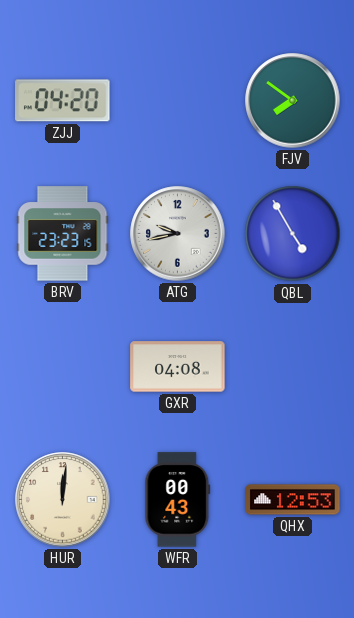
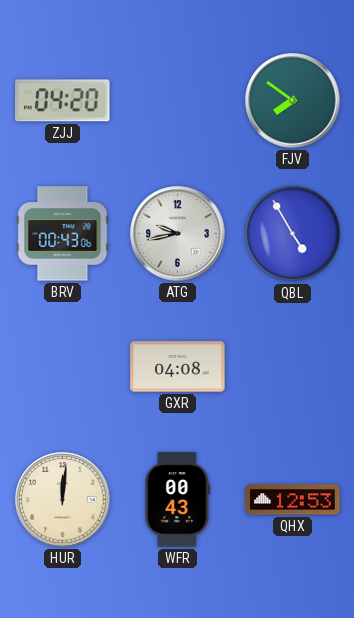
BRV: 23:23 -> 00:43
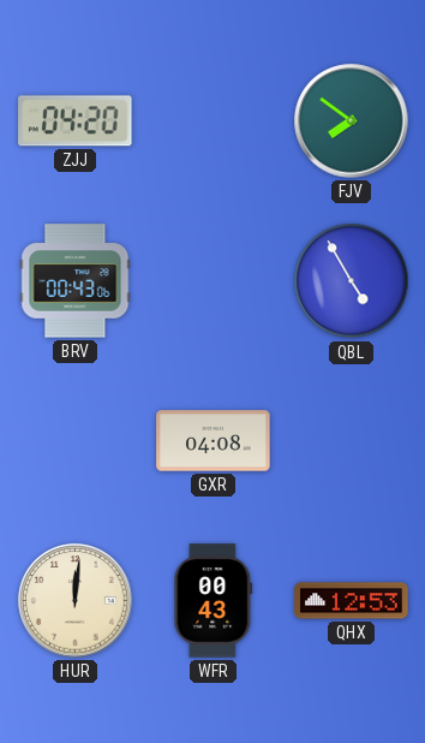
ATG: 9:43 -> none
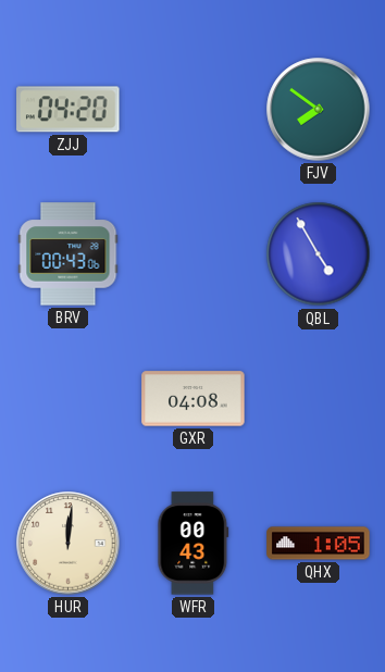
QHX: 12:53 -> 1:05
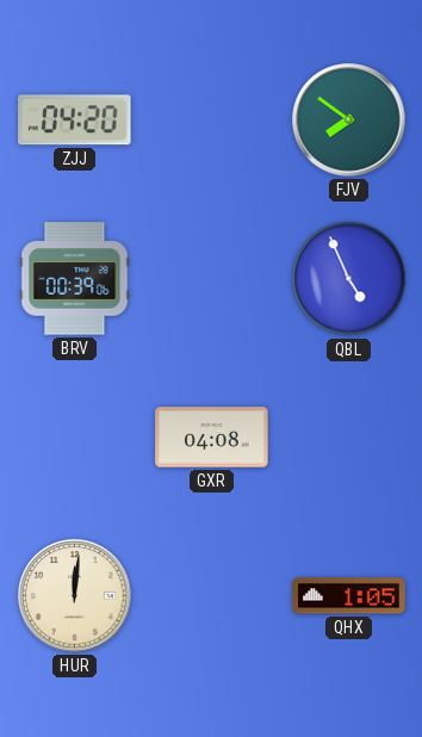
BRV: 00:43 -> 00:39
QBL: 4:55 -> 4:56
WFR: 00:43 -> none
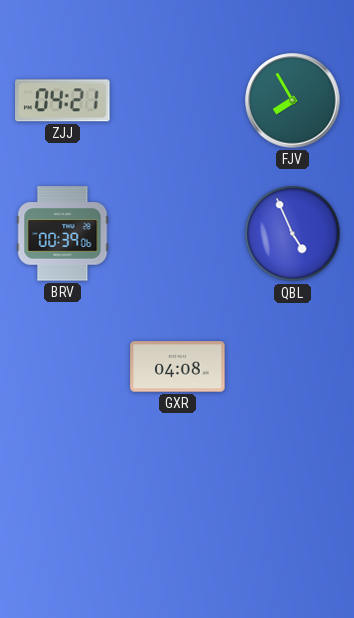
ZJJ: 04:20 -> 04:21
FJV: 7:51 -> 7:55
HUR: 12:01 -> none
QHX: 1:05 -> none
